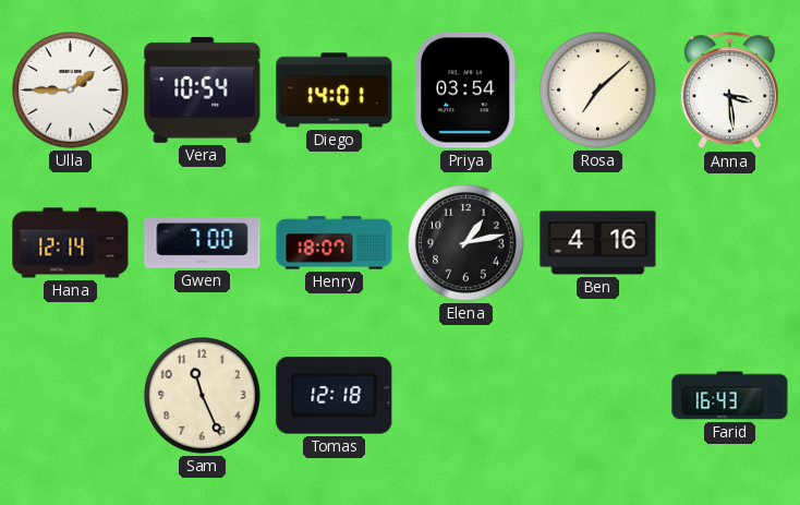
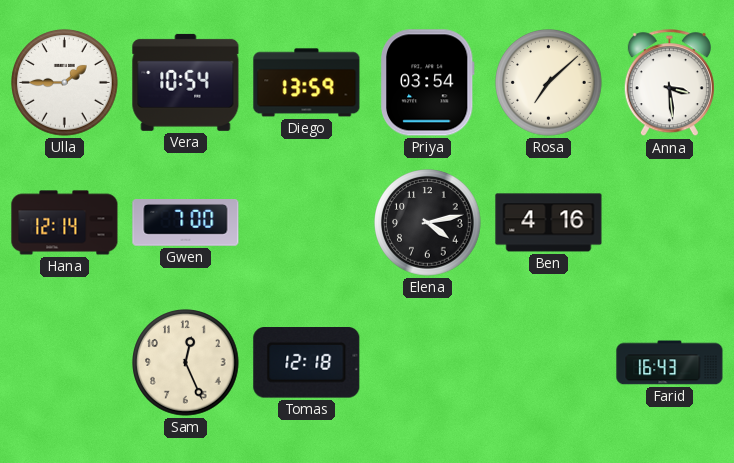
Diego: 14:01 -> 13:59
Henry: 18:07 -> none
Elena: 1:13 -> 4:13
Sam: 11:26 -> 12:26
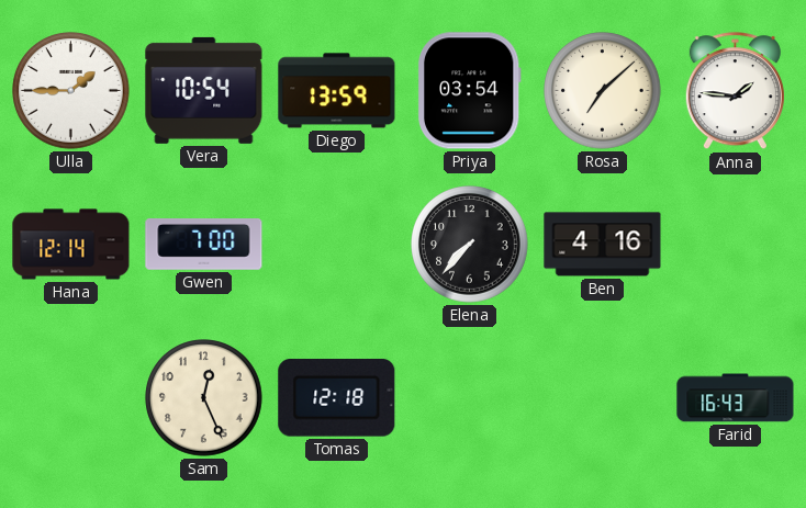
Anna: 3:29 -> 1:46
Elena: 4:13 -> 7:37
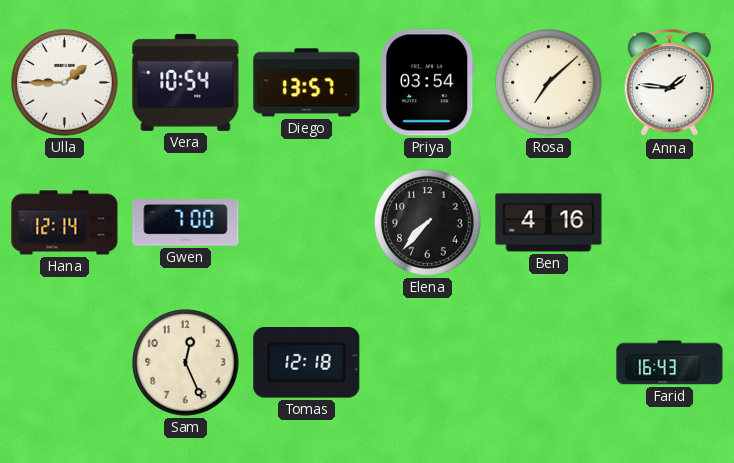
Diego: 13:59 -> 13:57
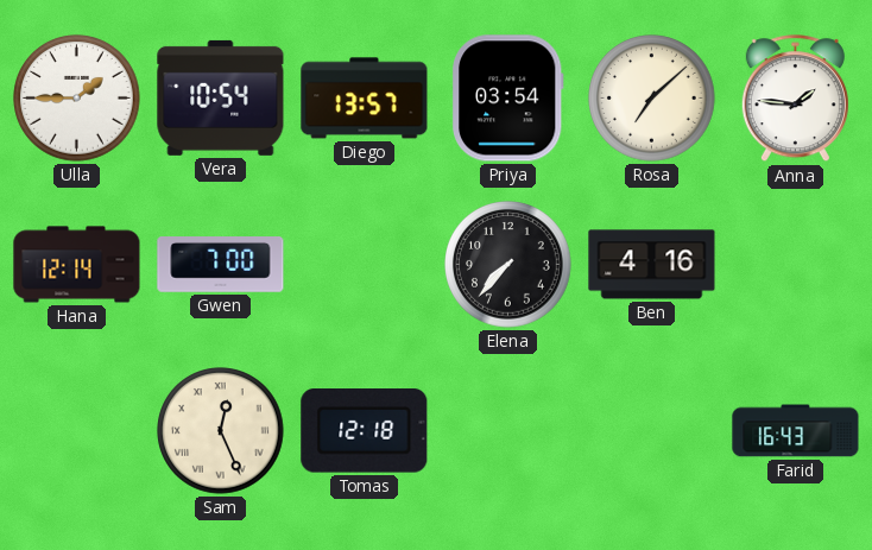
Sam numerals: Arabic -> Roman
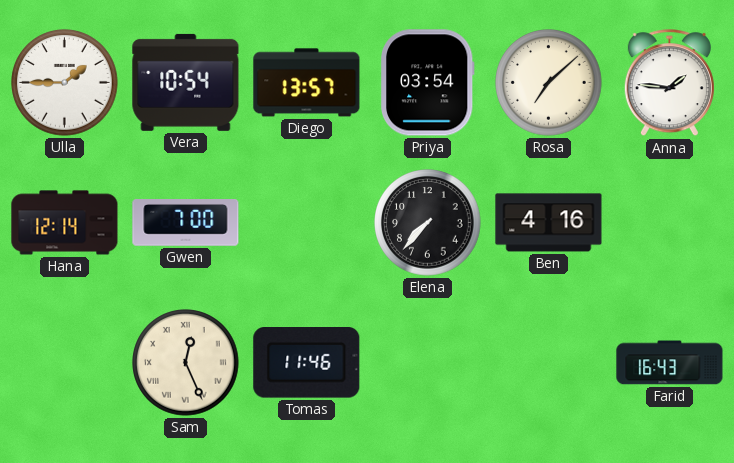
Tomas: 12:18 -> 11:46
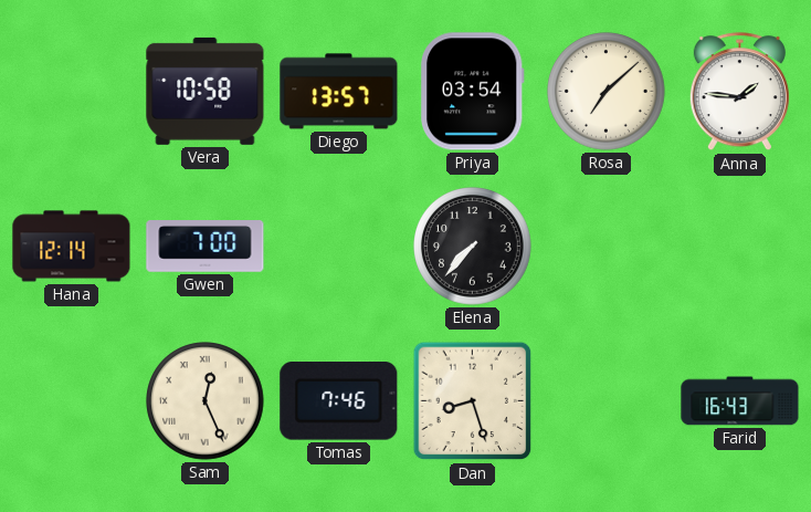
Ulla: 1:45 -> none
Vera: 10:54 -> 10:58
Ben: 4:16 -> none
Tomas: 11:46 -> 7:46
Dan: none -> 8:27
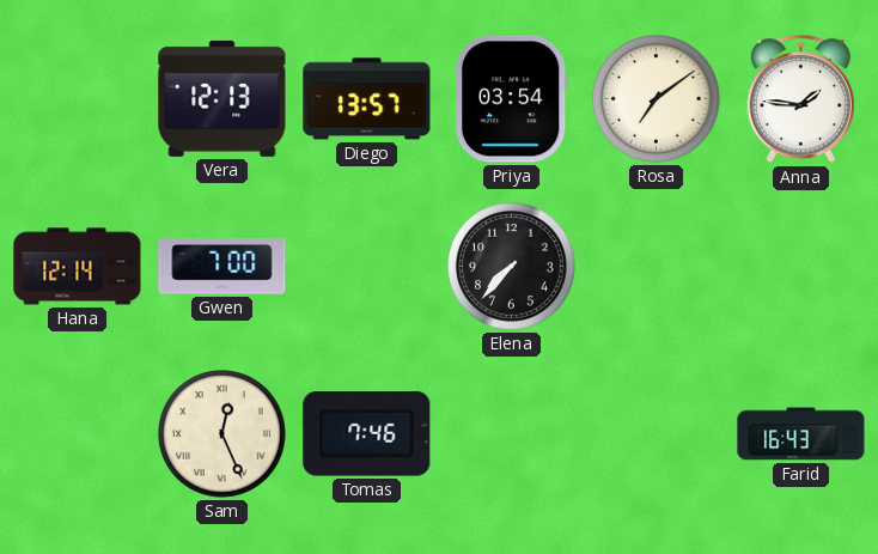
Vera: 10:58 -> 12:13
Rosa: 7:08 -> 7:09
Dan: 8:27 -> none
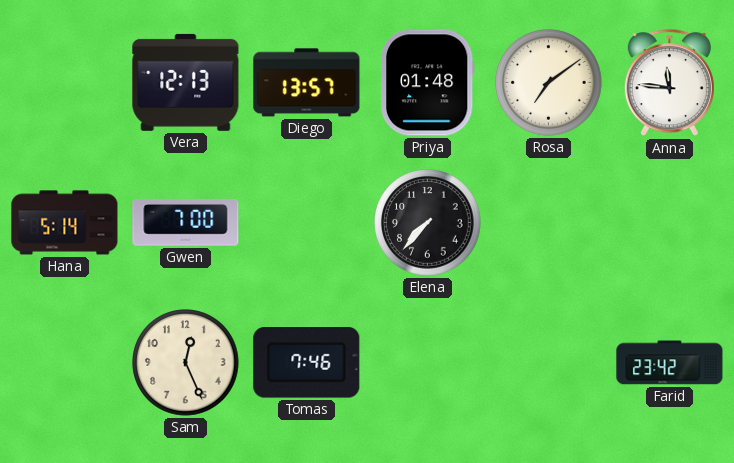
Priya: 03:54 -> 01:48
Anna: 1:46 -> 11:46
Hana: 12:14 -> 5:14
Sam numerals: Roman -> Arabic
Farid: 16:43 -> 23:42
